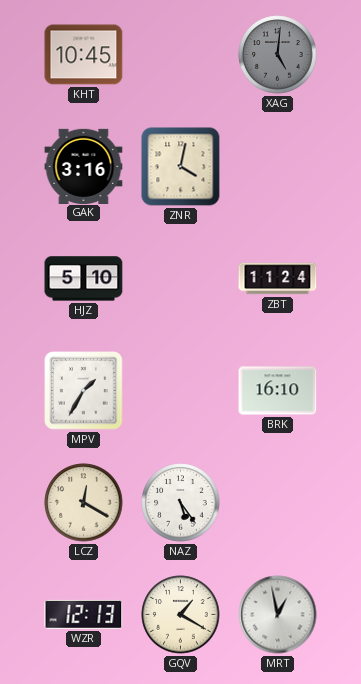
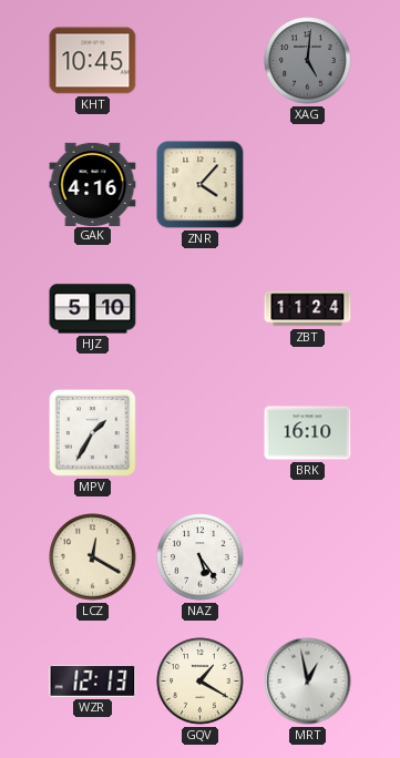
GAK: 3:16 -> 4:16
ZNR: 4:02 -> 4:07
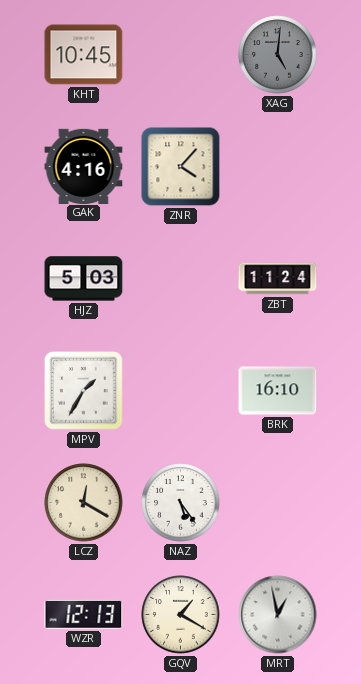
HJZ: 5:10 -> 5:03
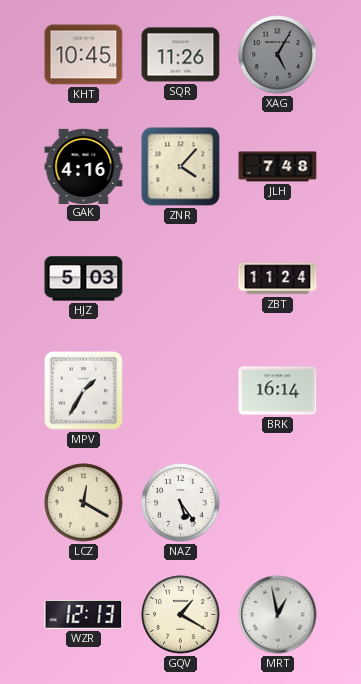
SQR: none -> 11:26
XAG: 5:01 -> 5:05
JLH: none -> 7:48
BRK: 16:10 -> 16:14
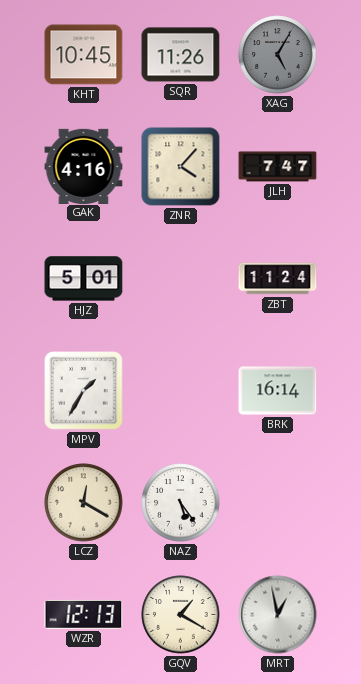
JLH: 7:48 -> 7:47
HJZ: 5:03 -> 5:01
